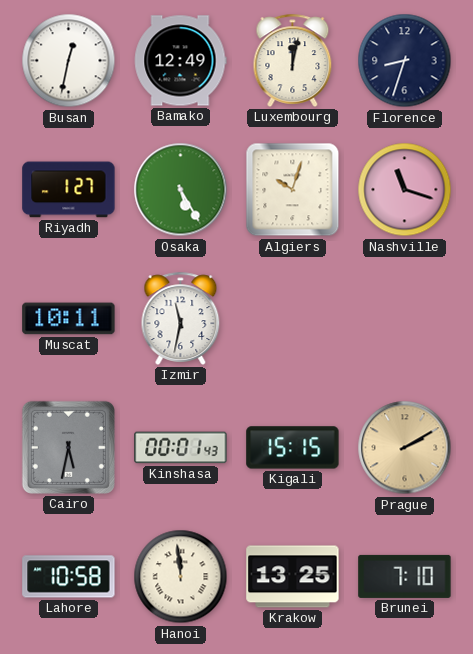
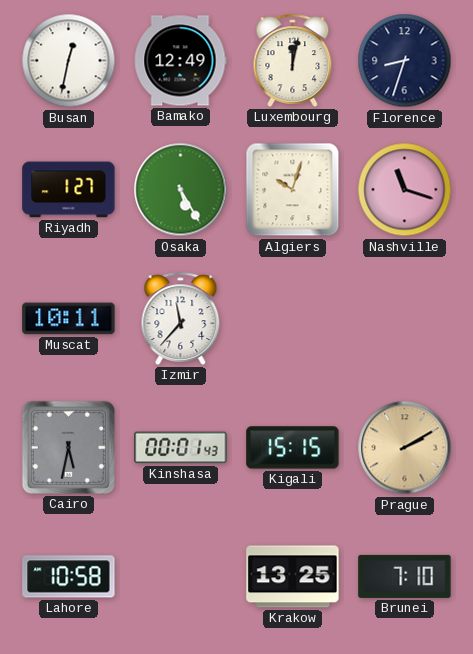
Izmir: 11:32 -> 11:37
Hanoi: 11:59 -> none
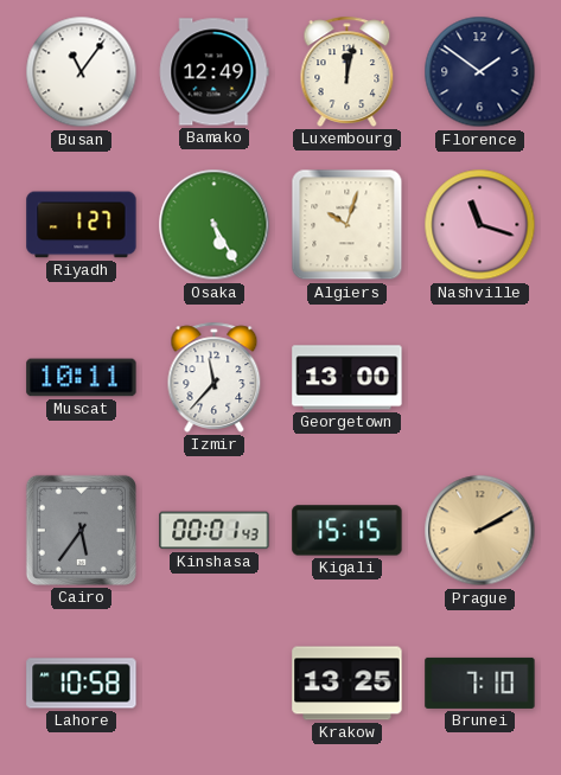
Busan: 12:32 -> 11:06
Florence: 8:33 -> 1:51
Georgetown: none -> 13:00
Cairo: 5:32 -> 5:36
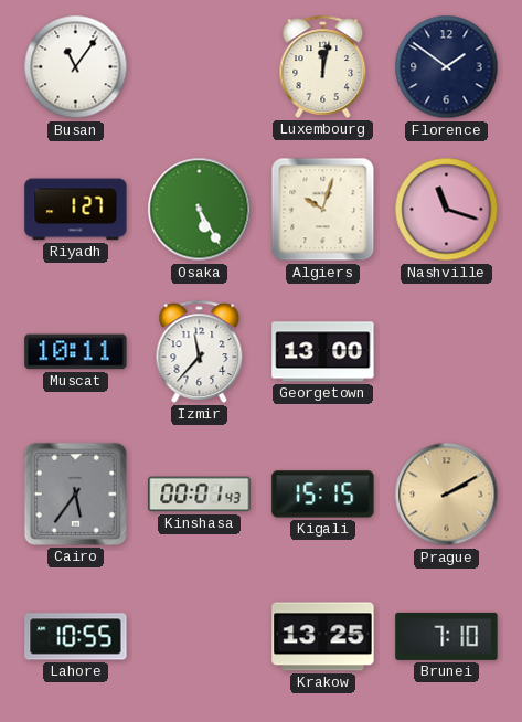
Bamako: 12:49 -> none
Lahore: 10:58 -> 10:55
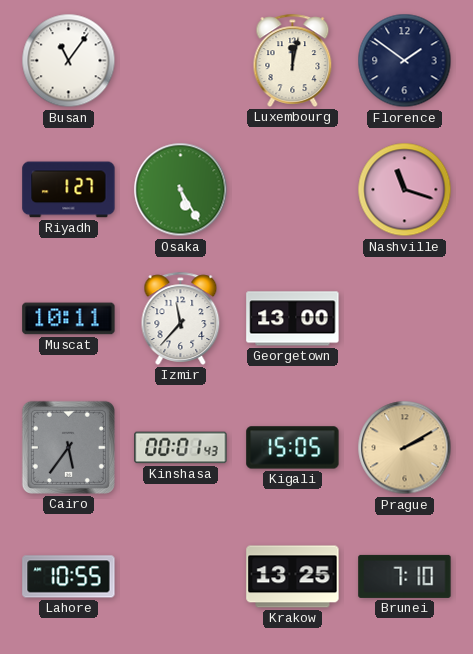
Algiers: 10:03 -> none
Kigali: 15:15 -> 15:05
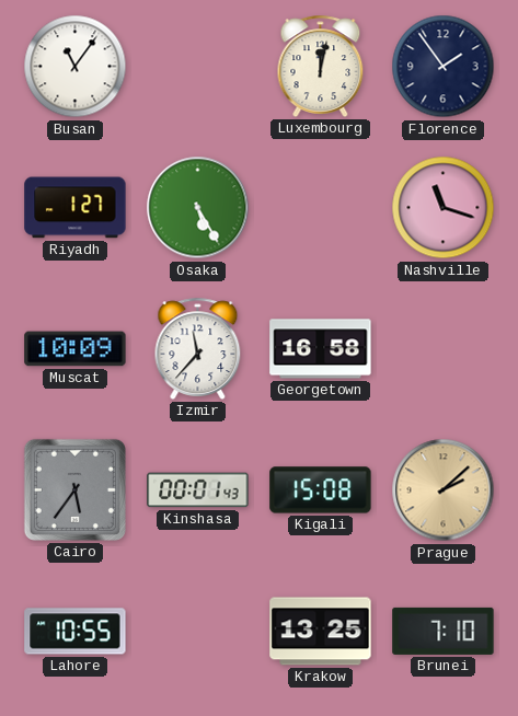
Florence: 1:51 -> 1:54
Muscat: 10:11 -> 10:09
Georgetown: 13:00 -> 16:58
Kigali: 15:05 -> 15:08
Prague: 2:10 -> 2:08
